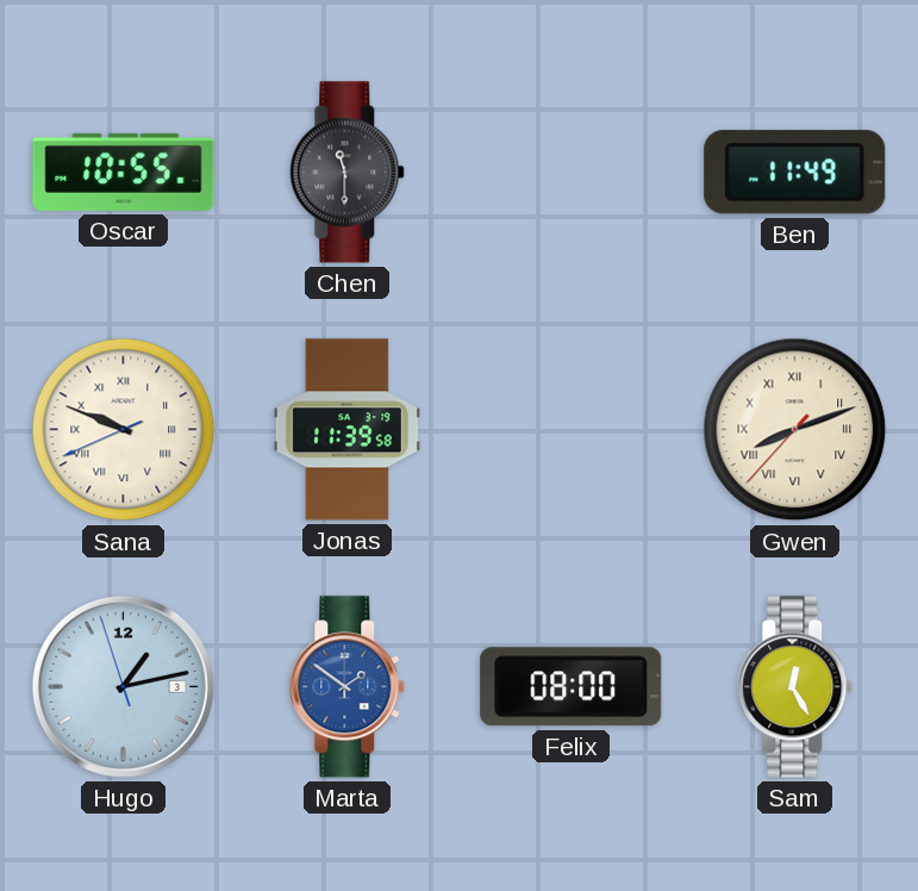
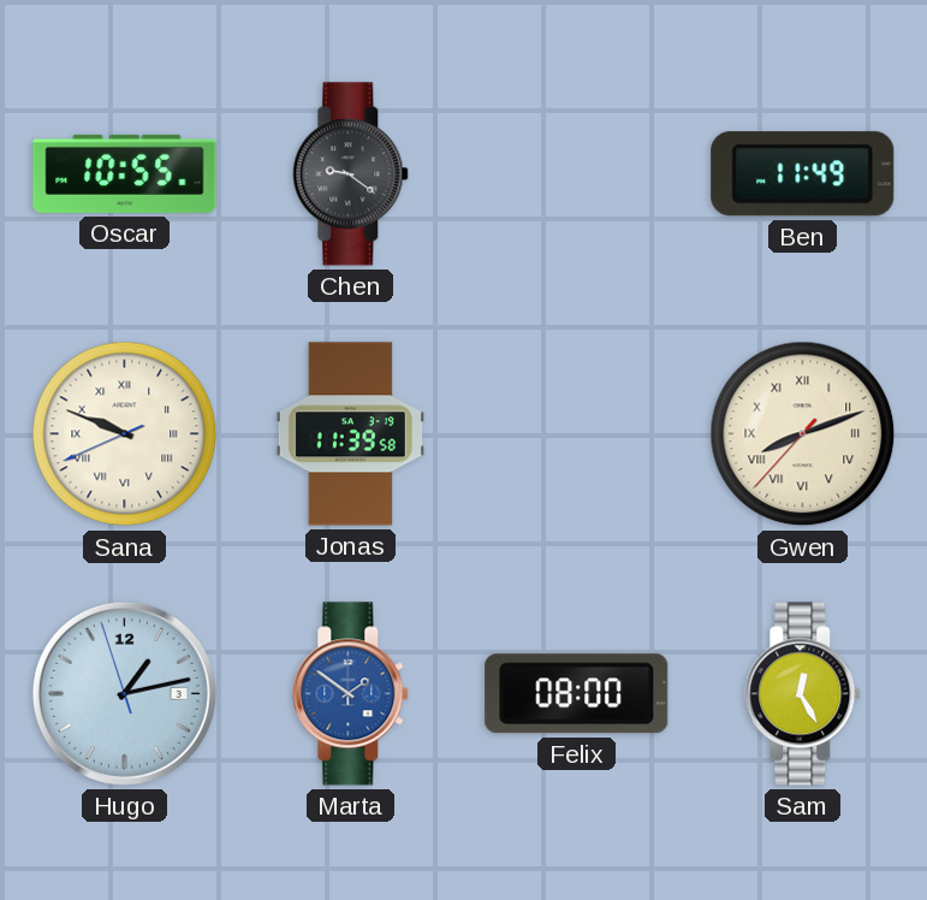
Chen: 11:30 -> 9:21
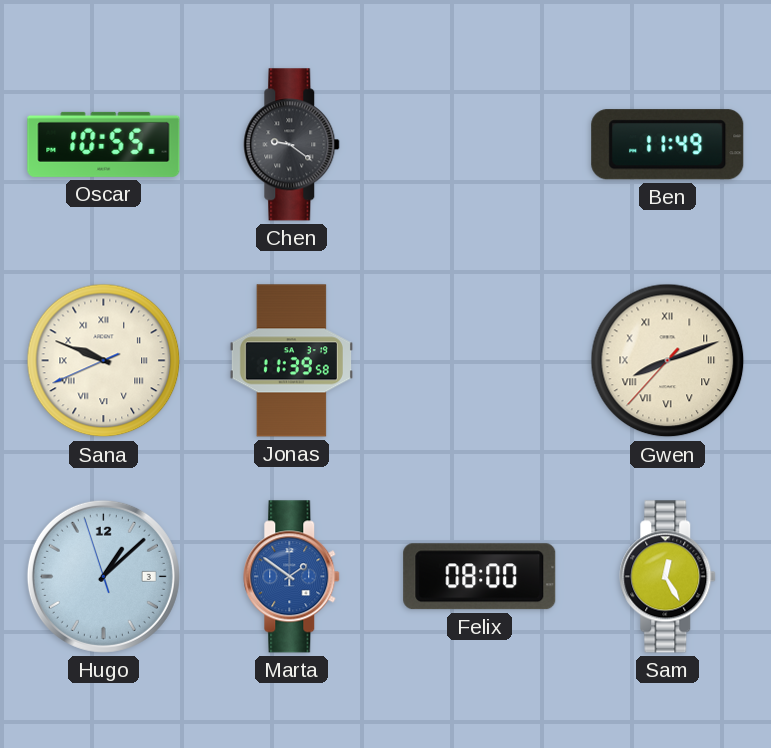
Hugo: 1:12 -> 1:07
